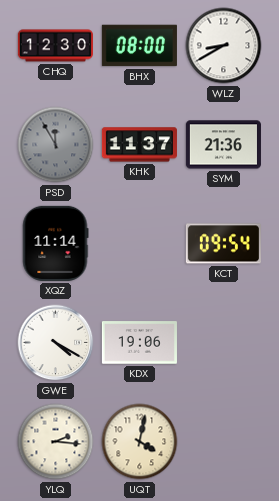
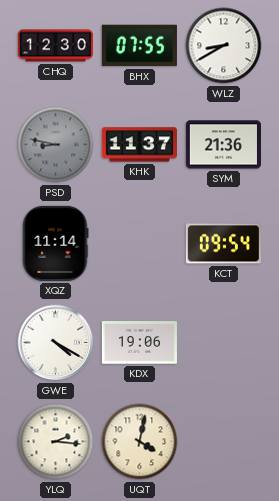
BHX: 08:00 -> 07:55
PSD: 11:55 -> 8:47
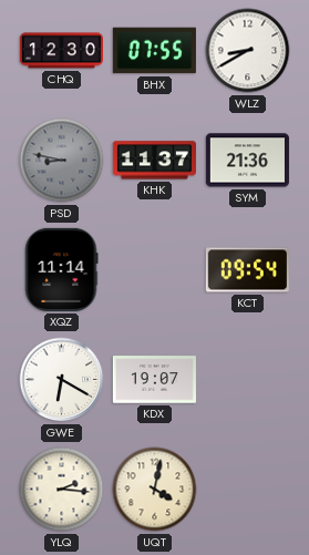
GWE: 4:20 -> 6:20
KDX: 19:06 -> 19:07
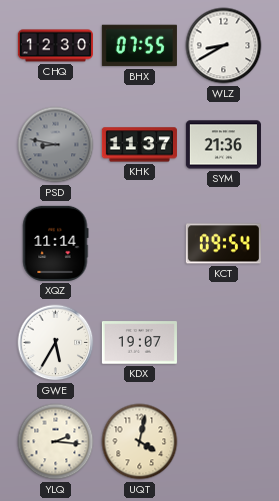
GWE: 6:20 -> 5:35
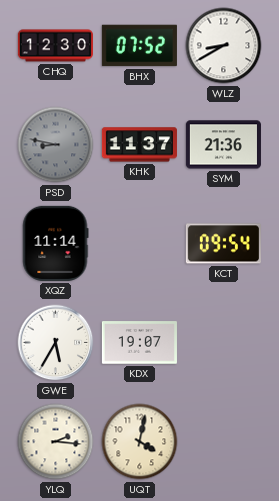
BHX: 07:55 -> 07:52
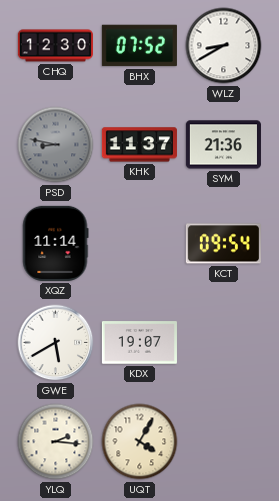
GWE: 5:35 -> 5:40
UQT: 4:02 -> 4:05
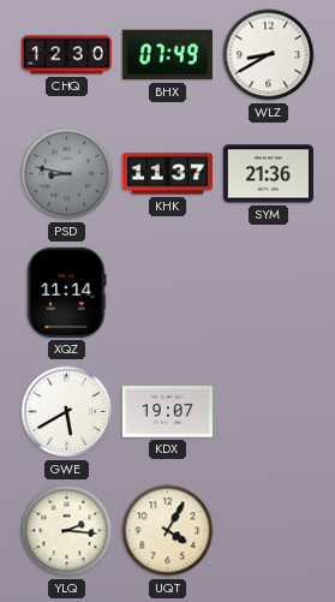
BHX: 07:52 -> 07:49
KCT: 09:54 -> none
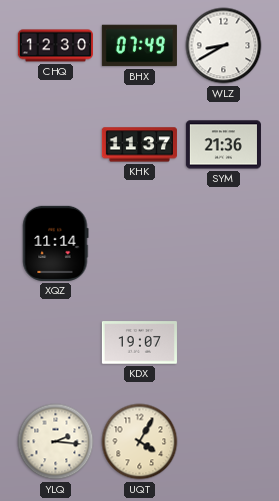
PSD: 8:47 -> none
GWE: 5:40 -> none
